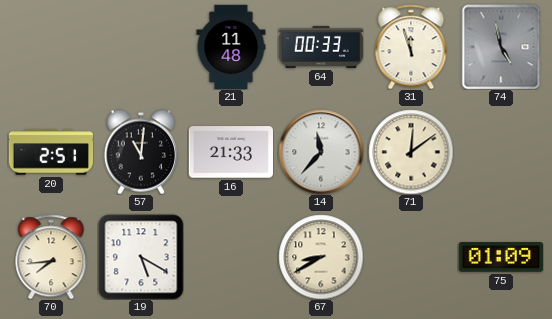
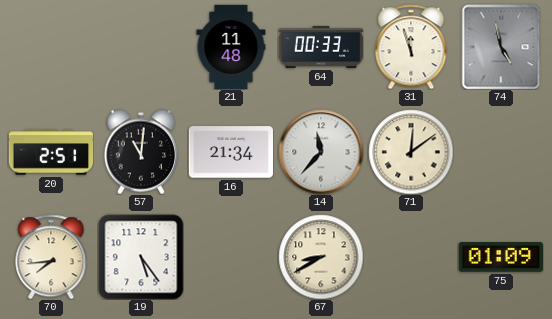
16: 21:33 -> 21:34
19: 5:20 -> 5:24
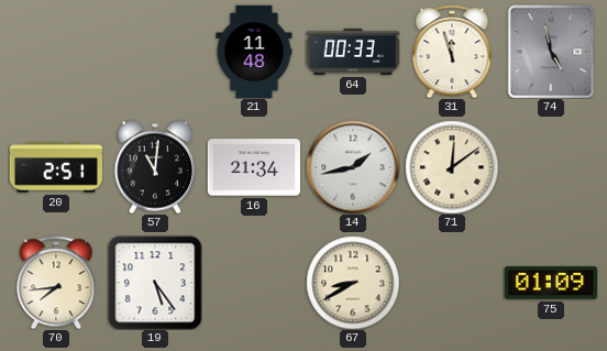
14: 11:37 -> 1:43
